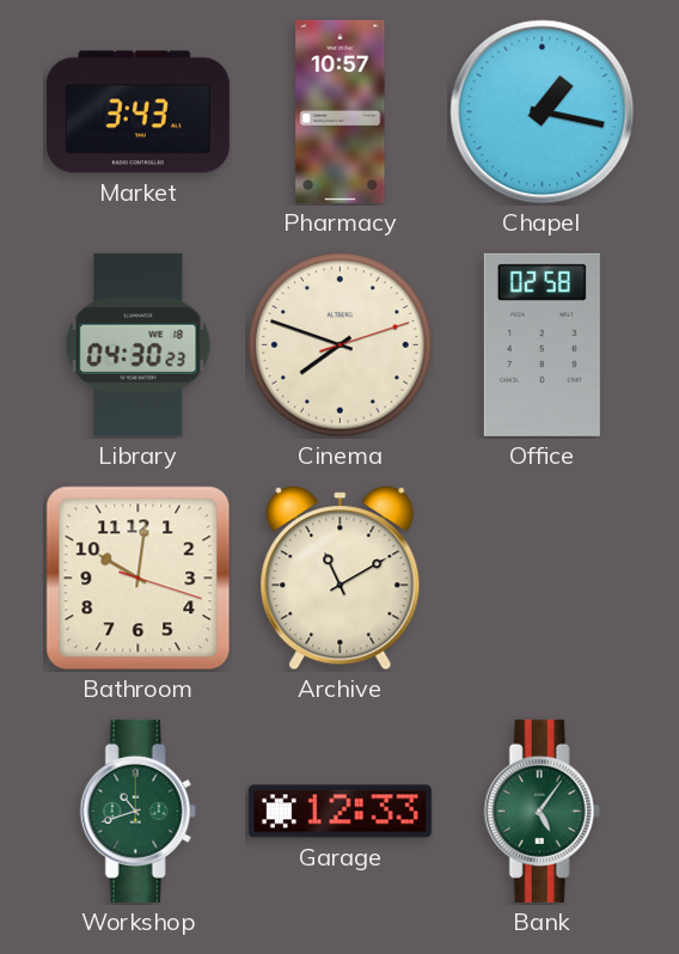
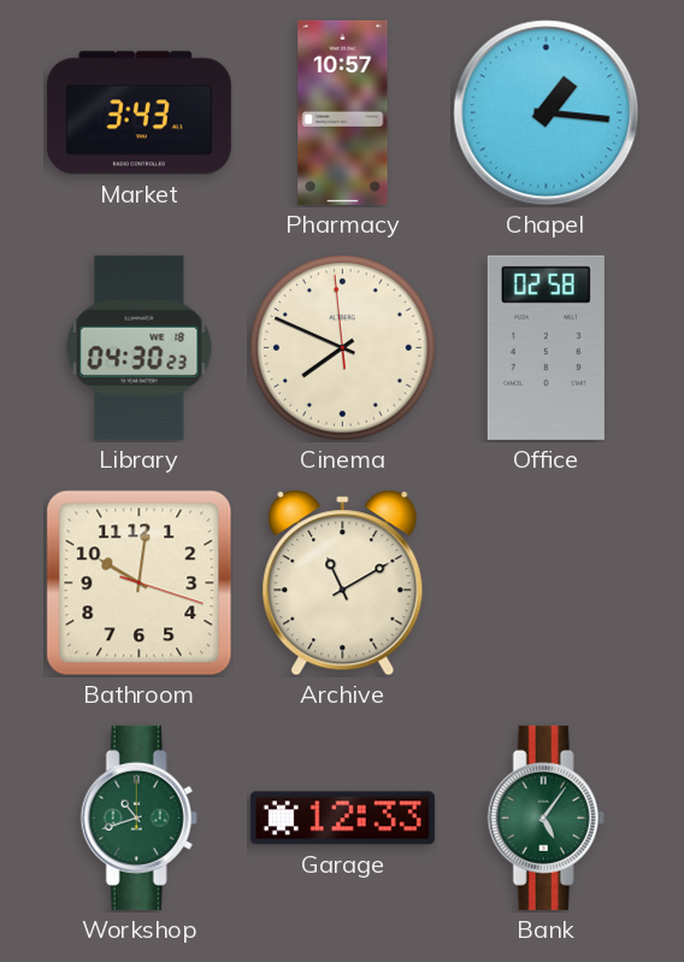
Chapel: 1:17 -> 1:16
Cinema: 7:48:12 -> 7:48:59
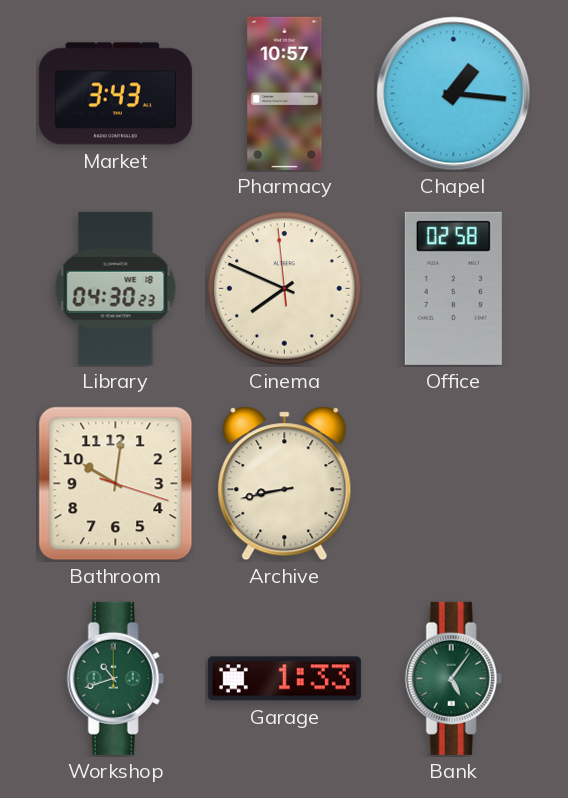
Archive: 11:10 -> 8:43
Garage: 12:33 -> 1:33
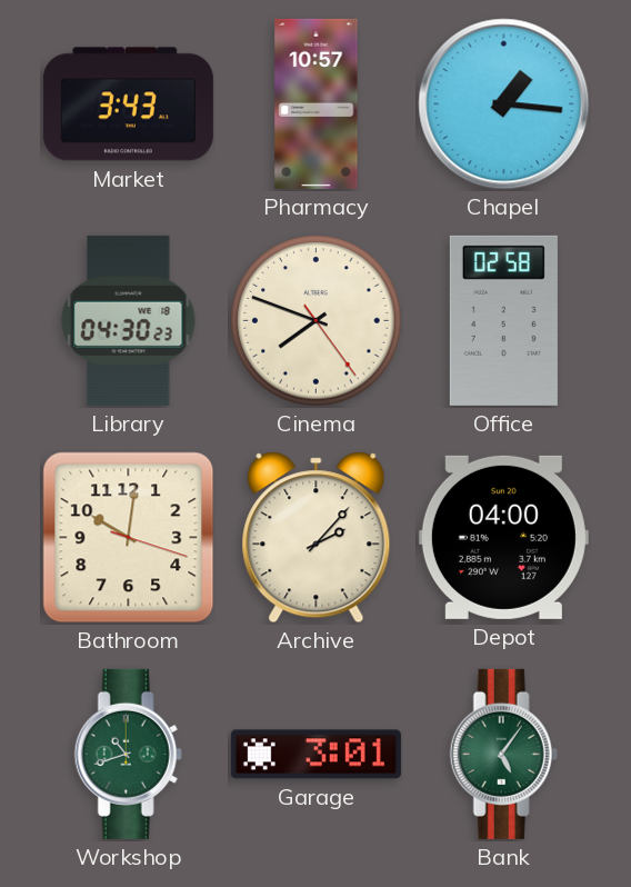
Cinema: 7:48:59 -> 7:48:24
Archive: 8:43 -> 2:07
Depot: none -> 04:00
Garage: 1:33 -> 3:01
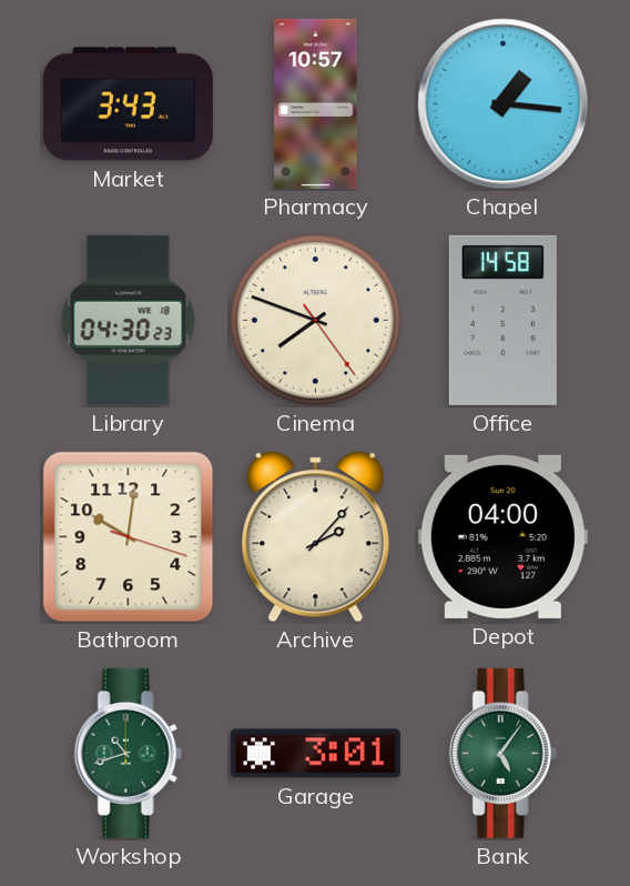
Office: 02:58 -> 14:58
